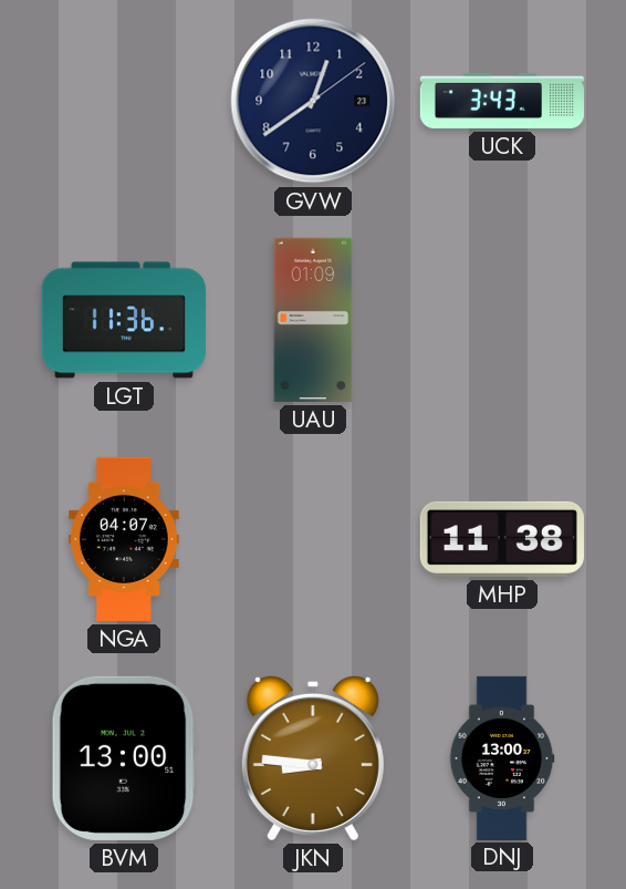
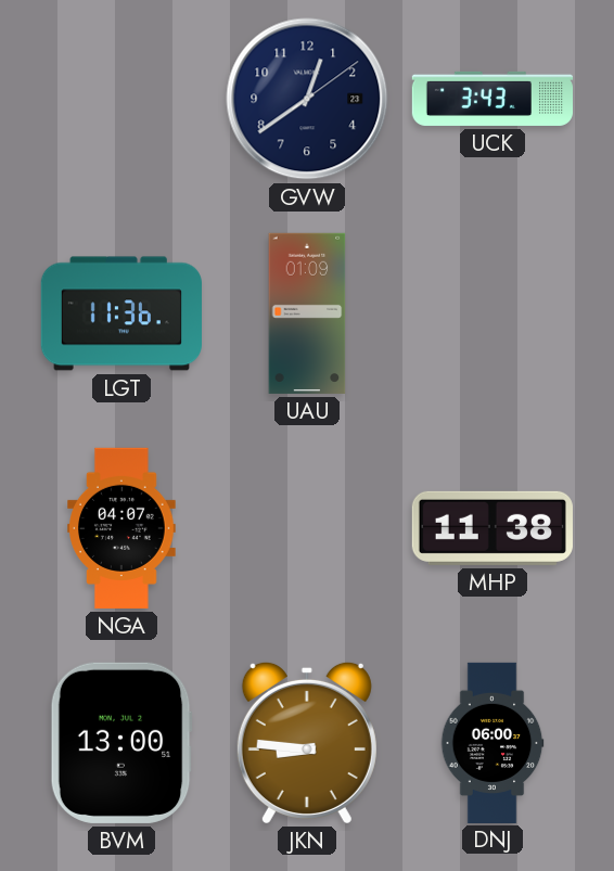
DNJ: 13:00 -> 06:00
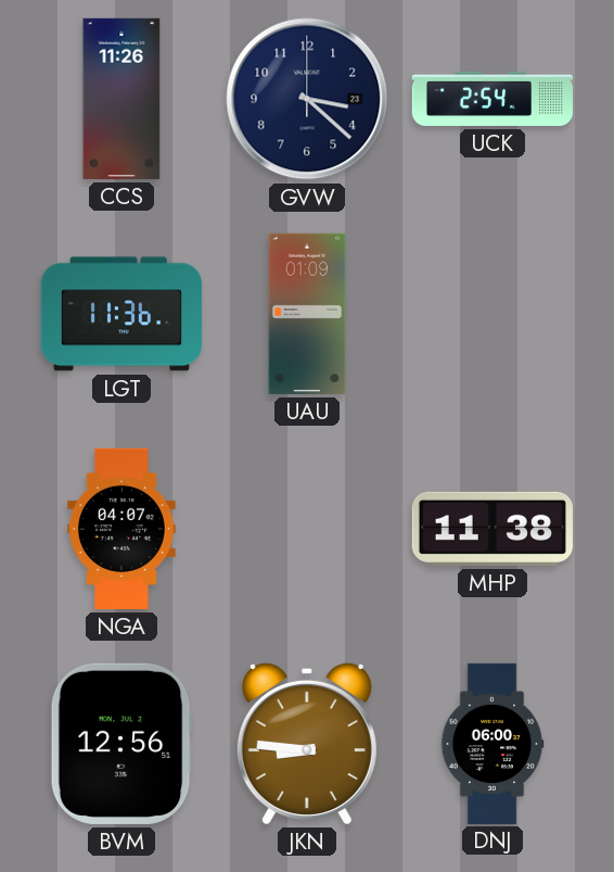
CCS: none -> 11:26
GVW: 12:39 -> 3:22
UCK: 3:43 -> 2:54
BVM: 13:00 -> 12:56
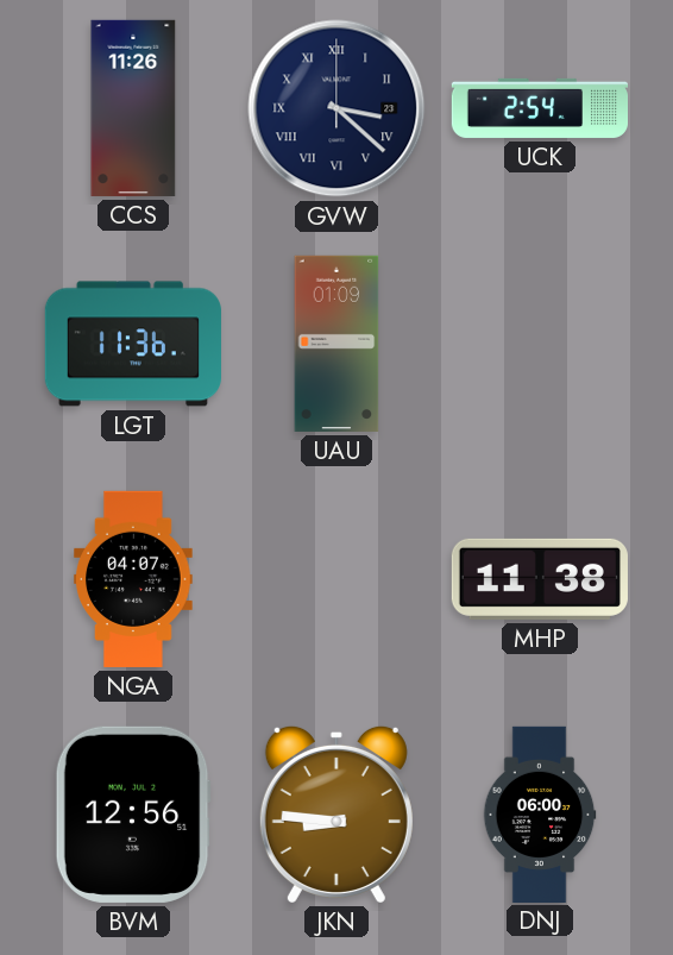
GVW numerals: Arabic -> Roman
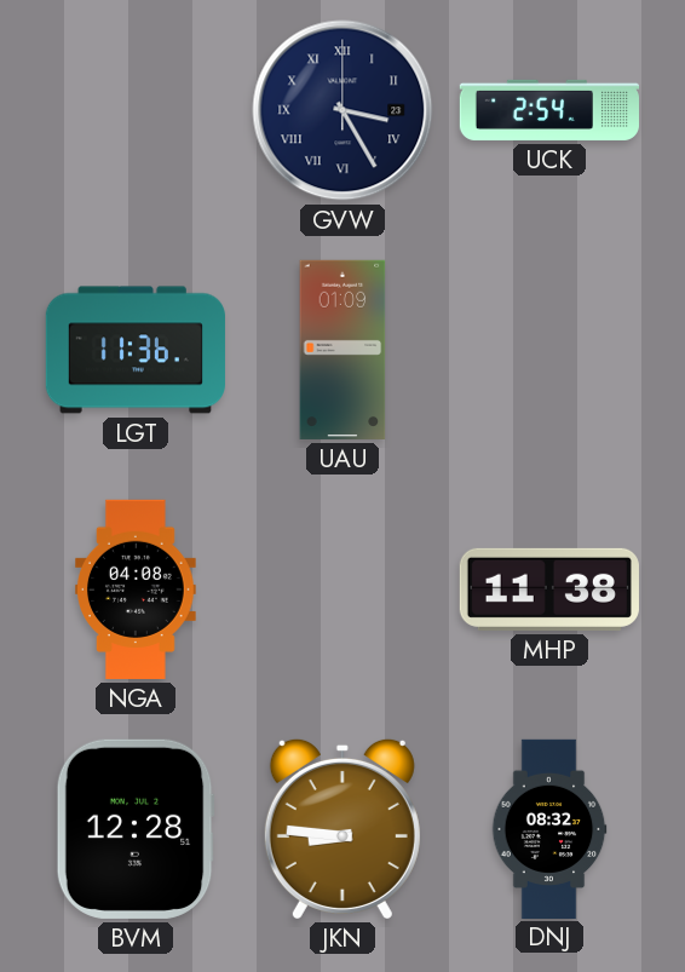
CCS: 11:26 -> none
GVW: 3:22 -> 3:25
NGA: 04:07 -> 04:08
BVM: 12:56 -> 12:28
DNJ: 06:00 -> 08:32
